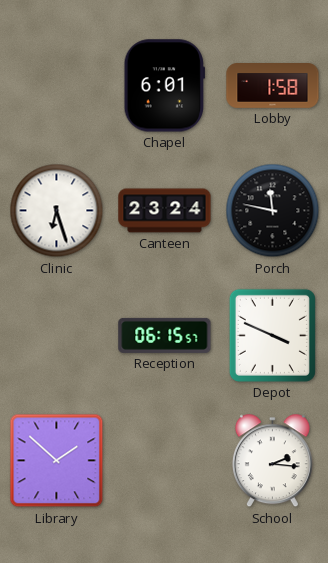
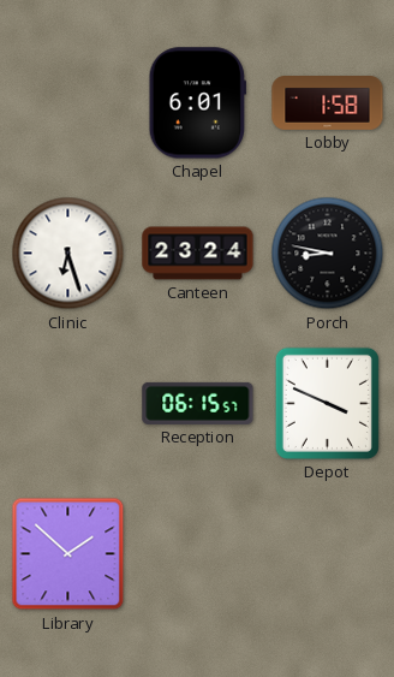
Porch: 11:47 -> 8:47
School: 2:16 -> none
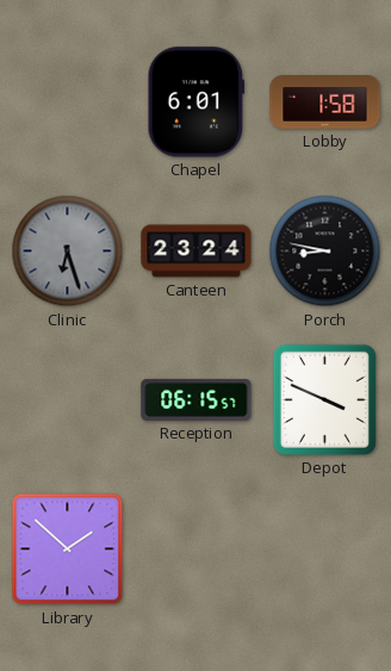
Clinic dial: white -> grey
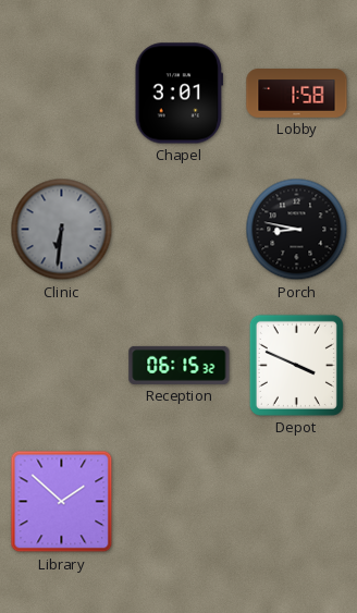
Chapel: 6:01 -> 3:01
Clinic: 6:27 -> 6:31
Canteen: 23:24 -> none
Reception: 06:15:57 -> 06:15:32
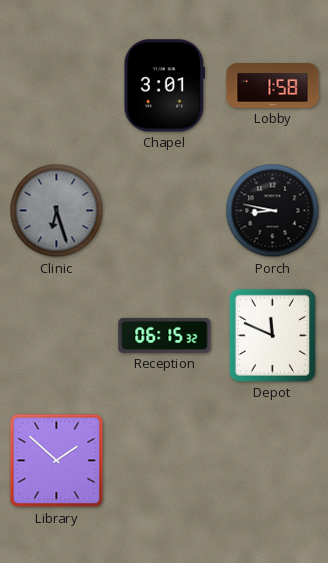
Clinic: 6:31 -> 6:27
Depot: 3:49 -> 11:49
